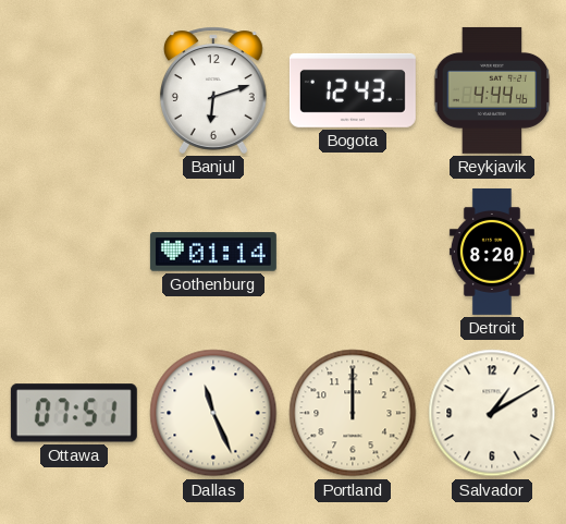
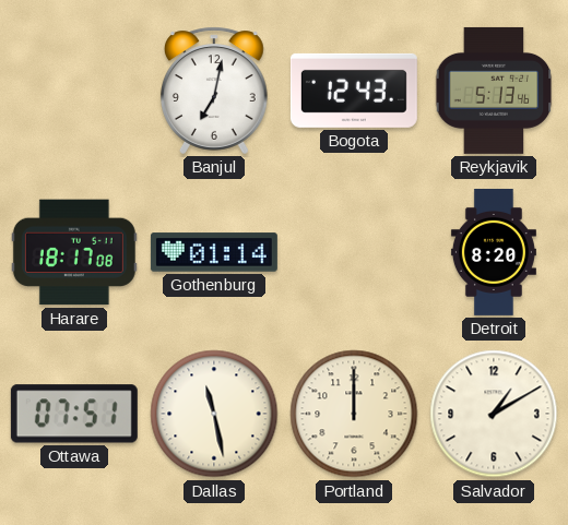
Banjul: 6:12 -> 7:02
Reykjavik: 4:44 -> 5:13
Harare: none -> 18:17
Dallas: 11:26 -> 11:28
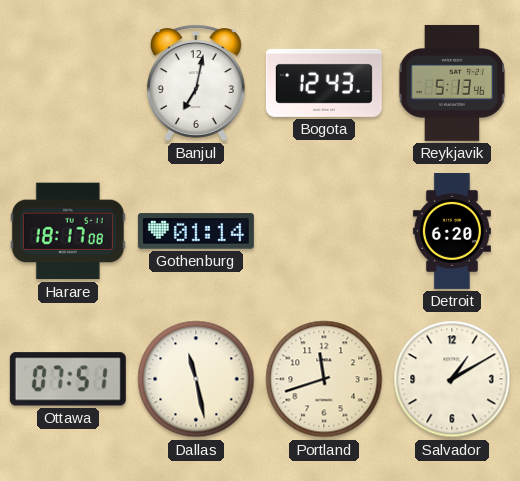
Detroit: 8:20 -> 6:20
Portland: 12:00 -> 11:42
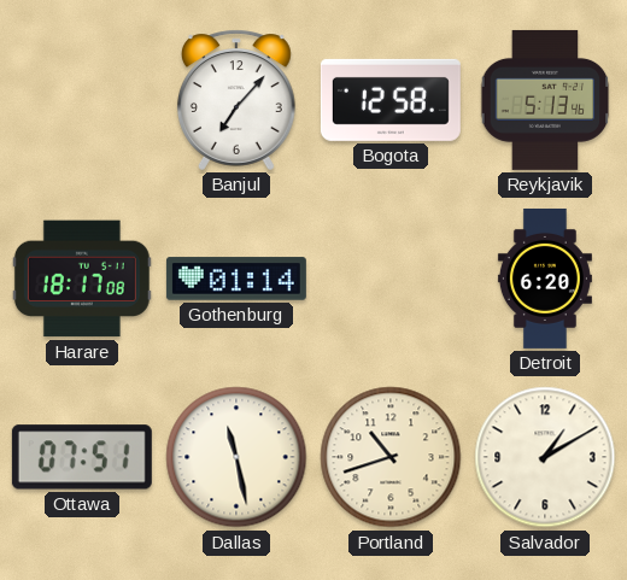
Banjul: 7:02 -> 7:07
Bogota: 12:43 -> 12:58
Portland: 11:42 -> 10:42
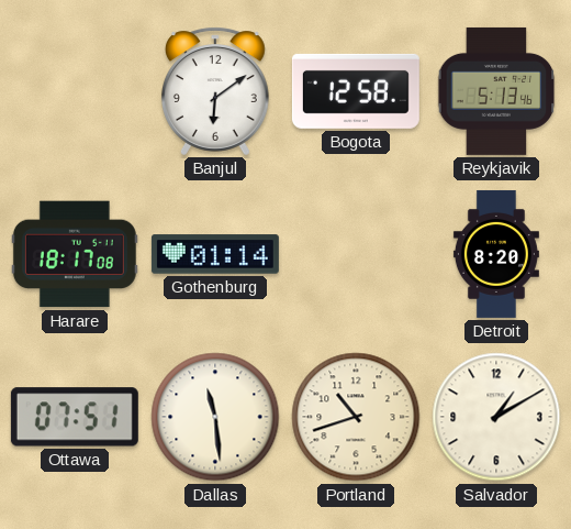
Banjul: 7:07 -> 6:09
Detroit: 6:20 -> 8:20
Dallas: 11:28 -> 11:29
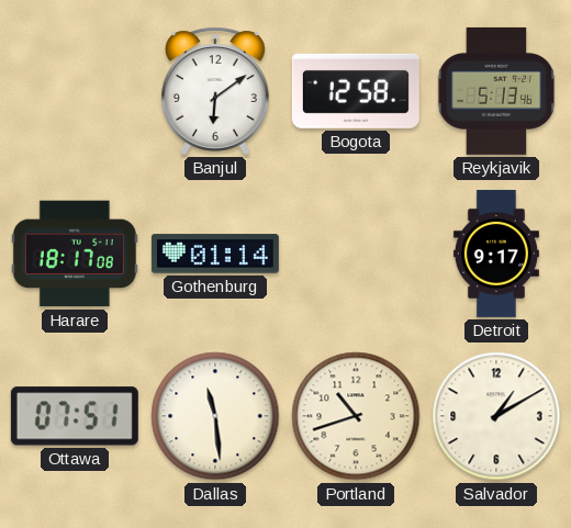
Detroit: 8:20 -> 9:17
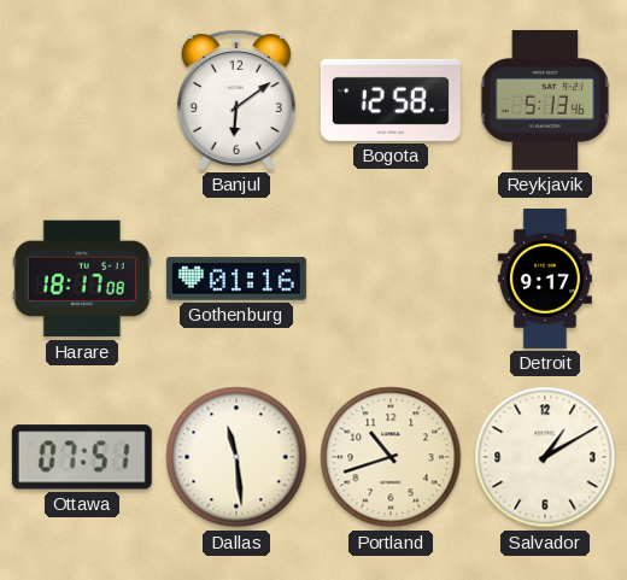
Gothenburg: 01:14 -> 01:16
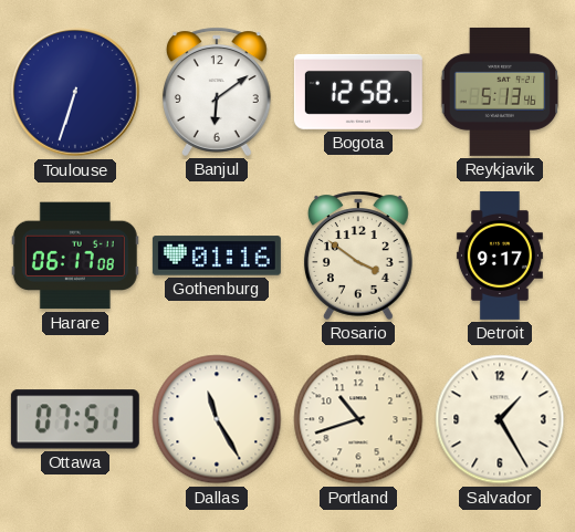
Toulouse: none -> 6:33
Harare: 18:17 -> 06:17
Rosario: none -> 3:51
Dallas: 11:29 -> 11:25
Salvador: 1:10 -> 1:25
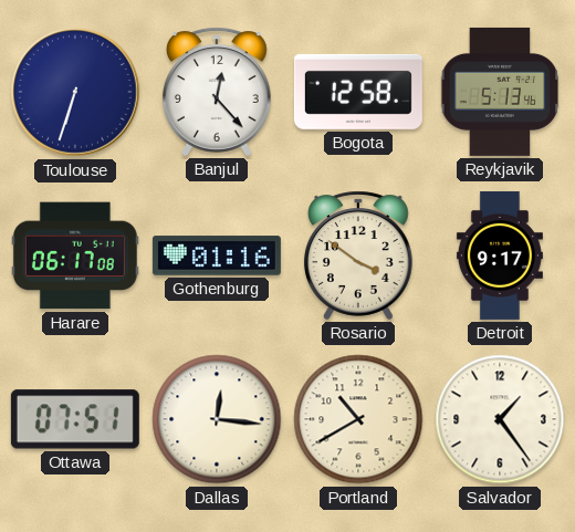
Banjul: 6:09 -> 12:23
Dallas: 11:25 -> 12:16
Portland: 10:42 -> 10:40
Salvador: 1:25 -> 1:24
